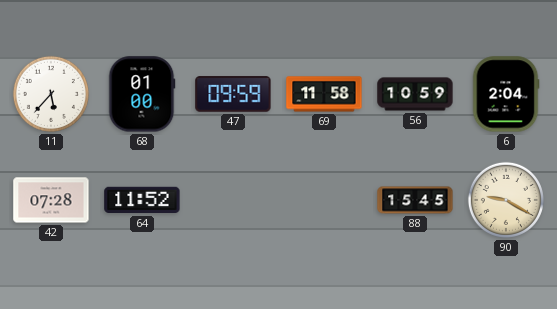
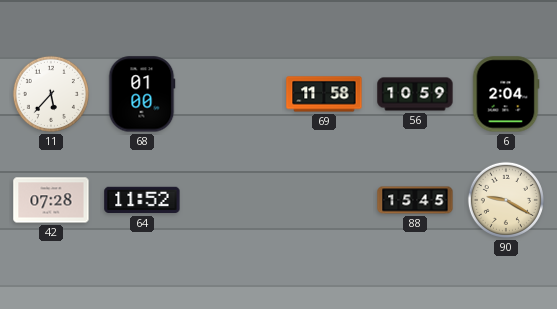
47: 09:59 -> none
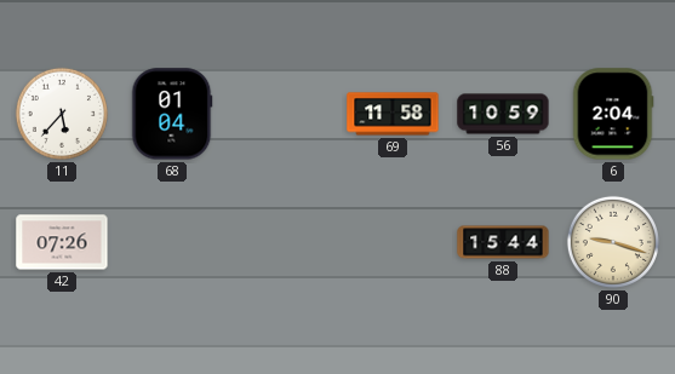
68: 01:00 -> 01:04
42: 07:28 -> 07:26
64: 11:52 -> none
88: 15:45 -> 15:44
90: 9:20 -> 9:18
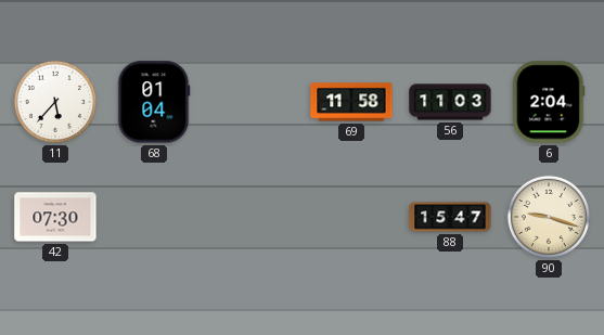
56: 10:59 -> 11:03
42: 07:26 -> 07:30
88: 15:44 -> 15:47
